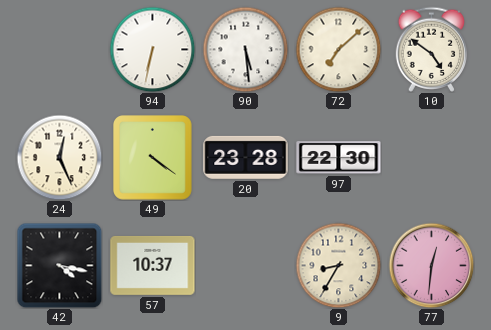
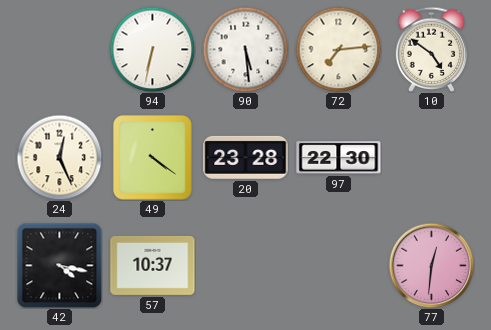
72: 7:08 -> 7:14
9: 8:35 -> none
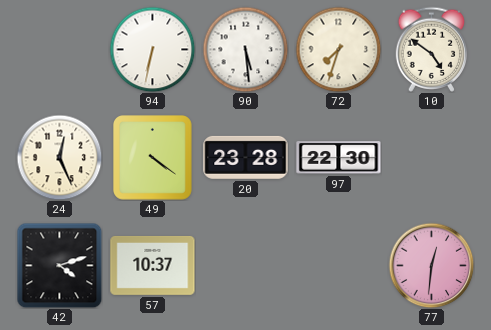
72: 7:14 -> 7:33
42: 4:17 -> 4:12
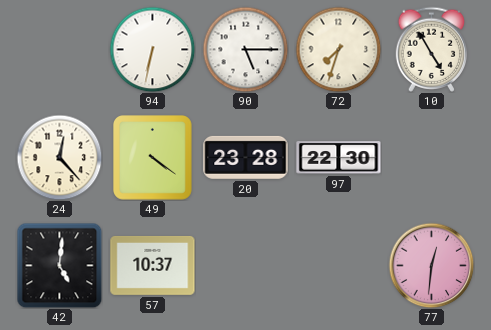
90: 5:29 -> 5:15
10: 4:51 -> 4:55
24: 12:26 -> 12:23
42: 4:12 -> 5:01
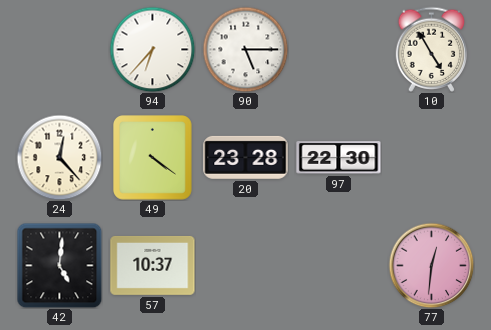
94: 6:32 -> 6:37
72: 7:33 -> none
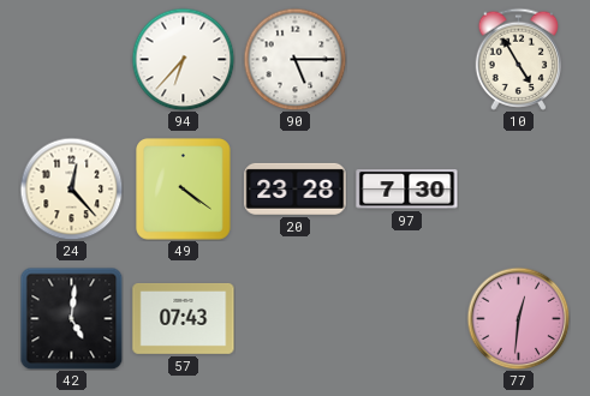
97: 22:30 -> 7:30
57: 10:37 -> 07:43
